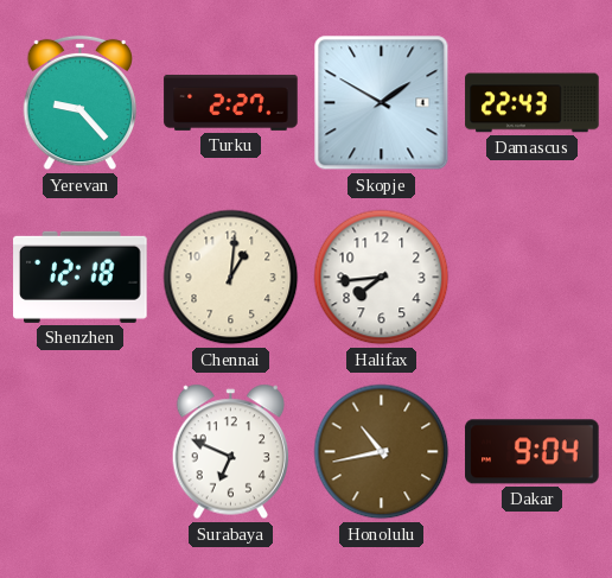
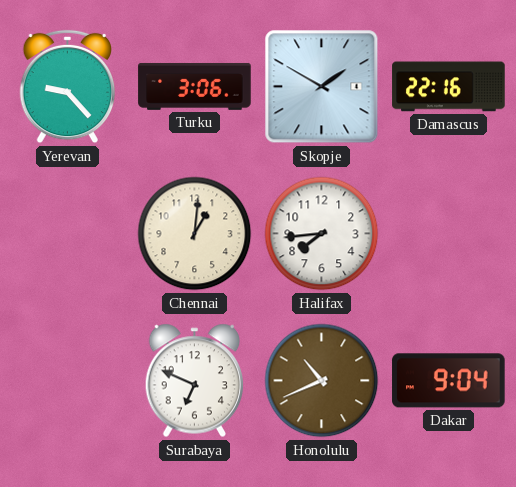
Turku: 2:27 -> 3:06
Damascus: 22:43 -> 22:16
Shenzhen: 12:18 -> none
Honolulu: 10:43 -> 10:41
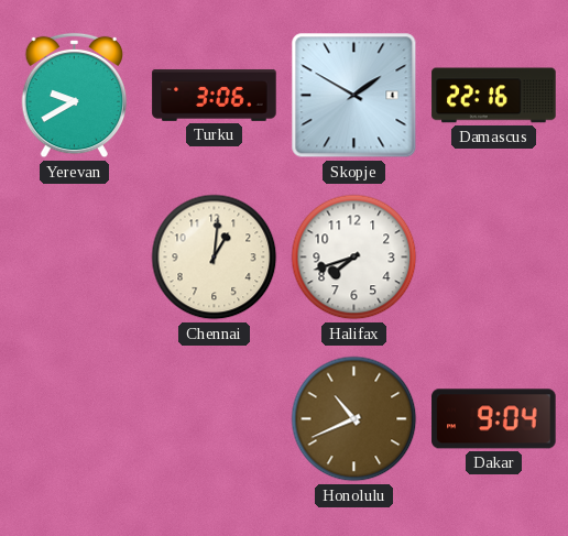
Yerevan: 9:23 -> 9:40
Halifax: 7:44 -> 7:42
Surabaya: 6:49 -> none
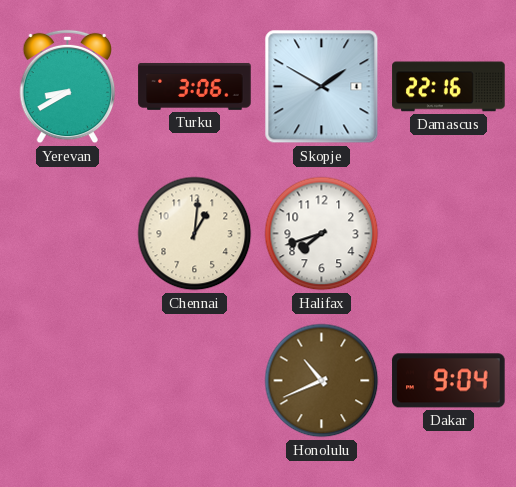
Yerevan: 9:40 -> 8:40
